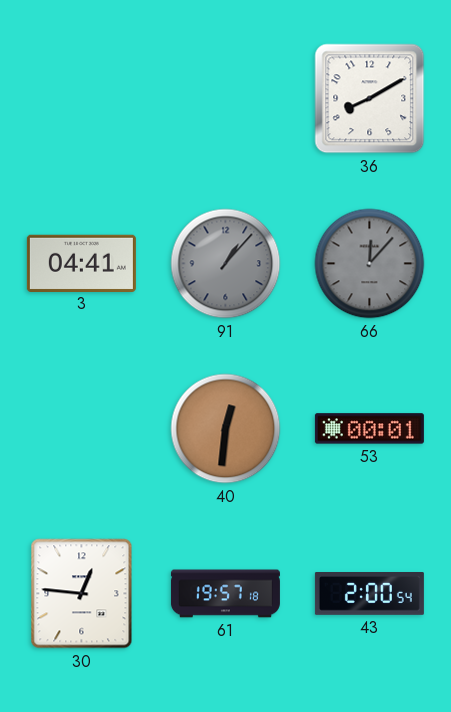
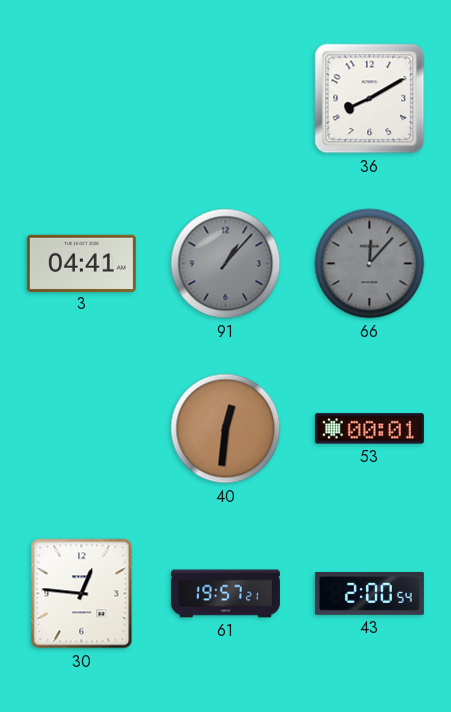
61: 19:57:18 -> 19:57:21
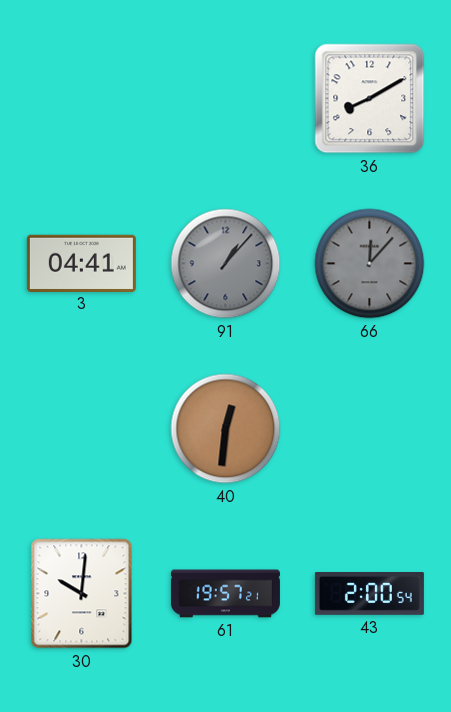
53: 00:01 -> none
30: 12:46 -> 10:01
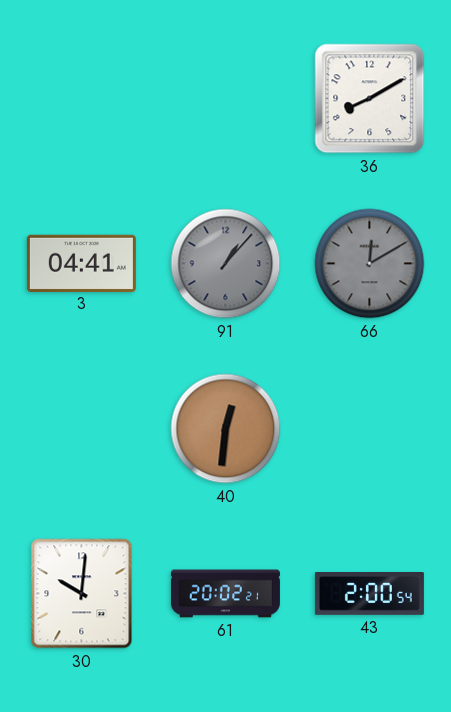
66: 12:07 -> 12:10
61: 19:57 -> 20:02
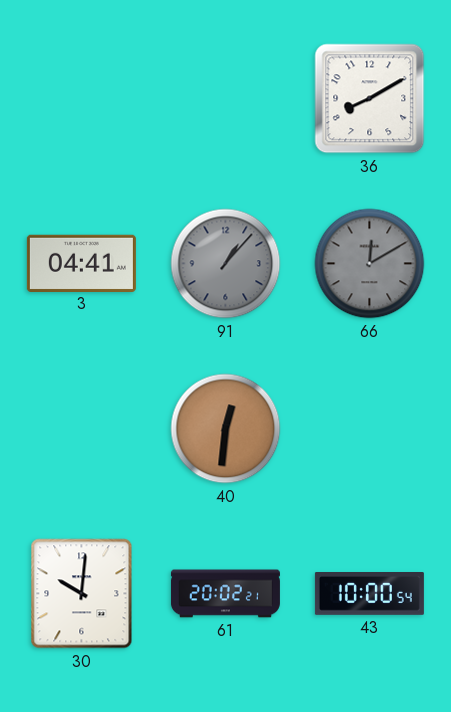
43: 2:00 -> 10:00
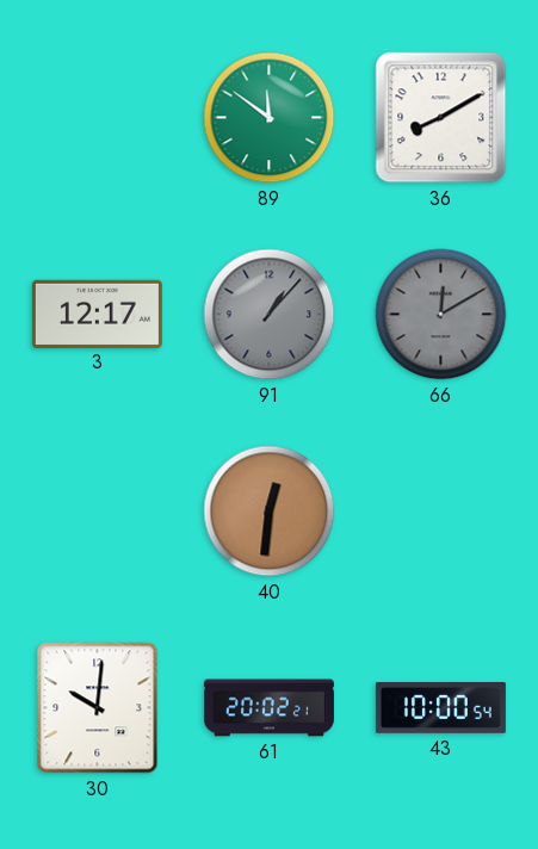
89: none -> 11:51
3: 04:41 -> 12:17
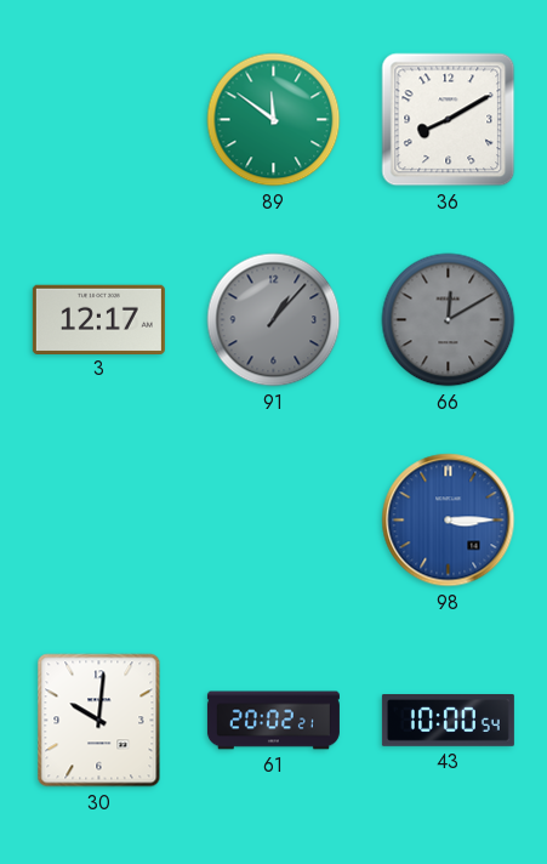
40: 12:31 -> none
98: none -> 3:15
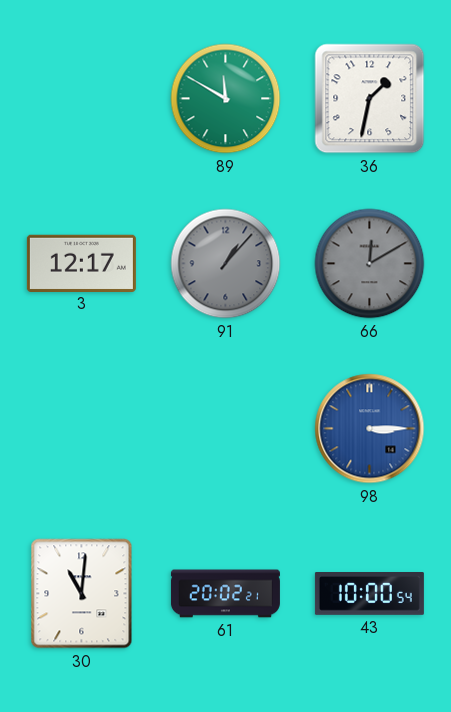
89: 11:51 -> 11:50
36: 8:10 -> 1:32
30: 10:01 -> 11:01
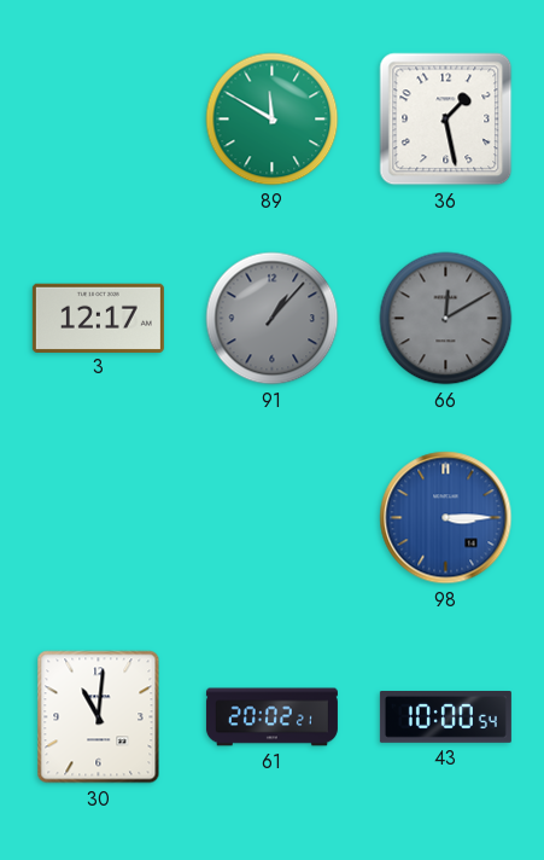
36: 1:32 -> 1:28
